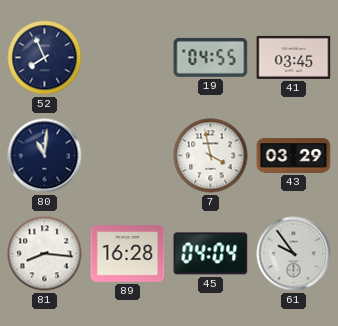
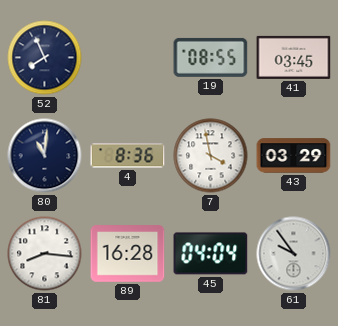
19: 04:55 -> 08:55
4: none -> 8:36
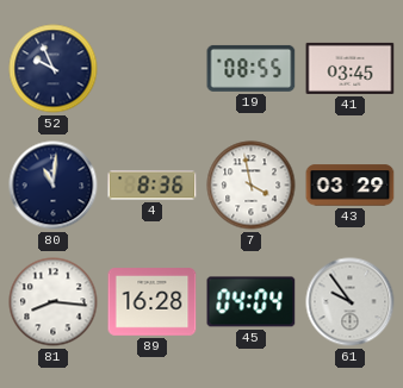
52: 7:56 -> 9:56
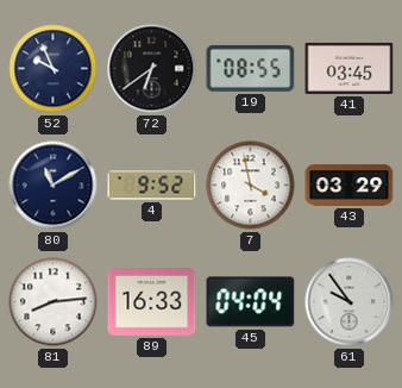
72: none -> 6:39
80: 11:01 -> 11:10
4: 8:36 -> 9:52
81: 8:16 -> 8:14
89: 16:28 -> 16:33
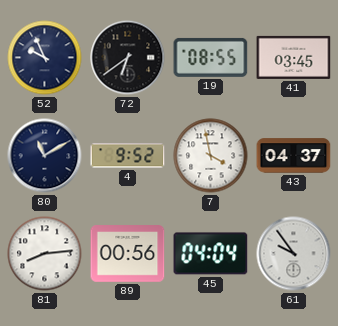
43: 03:29 -> 04:37
89: 16:33 -> 00:56
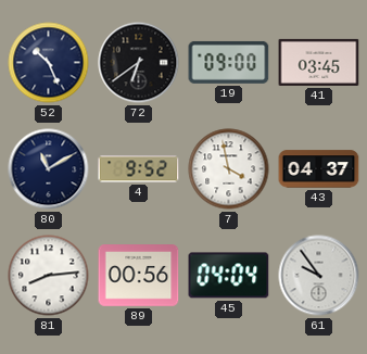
52: 9:56 -> 10:26
19: 08:55 -> 09:00
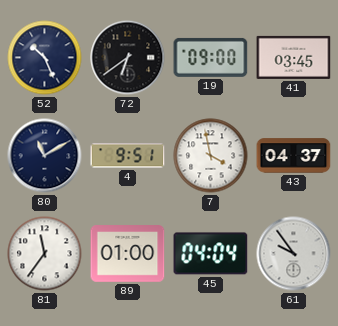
4: 9:52 -> 9:51
81: 8:14 -> 11:36
89: 00:56 -> 01:00
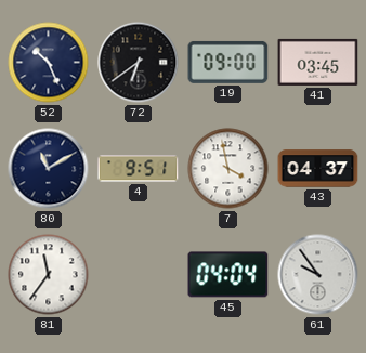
89: 01:00 -> none
